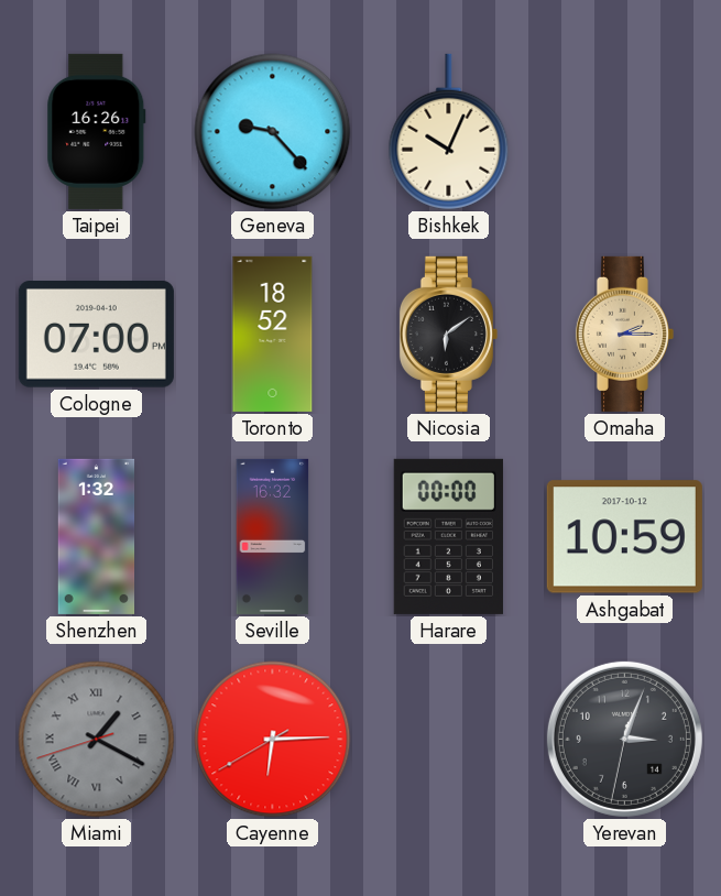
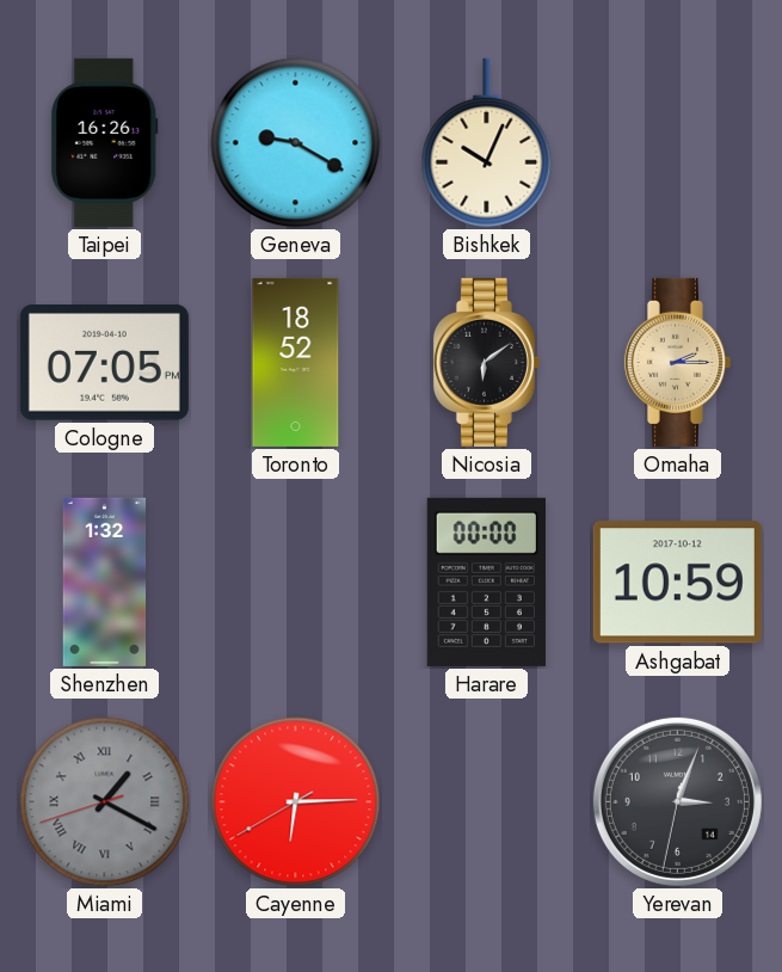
Geneva: 9:23 -> 9:20
Cologne: 07:00 -> 07:05
Seville: 16:32 -> none
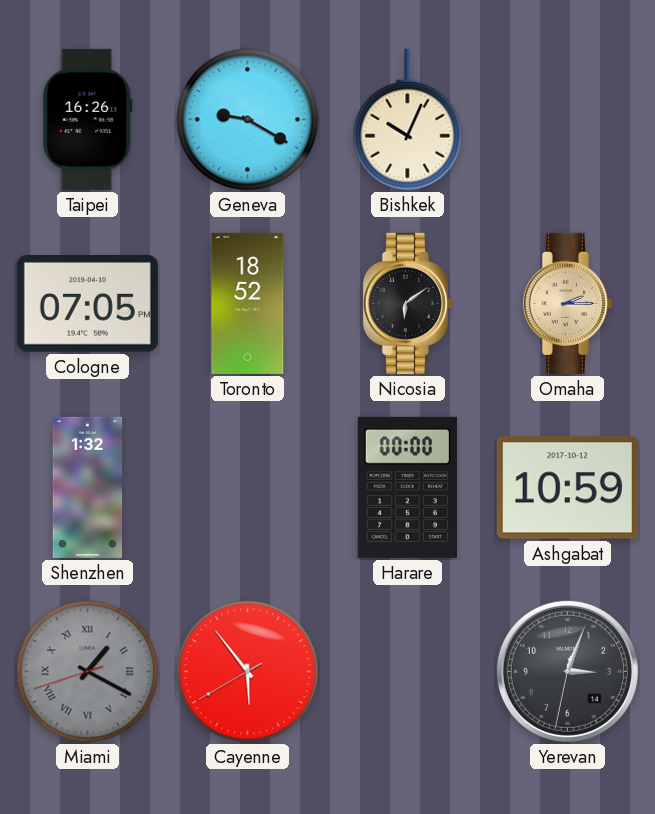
Cayenne: 6:14 -> 5:53
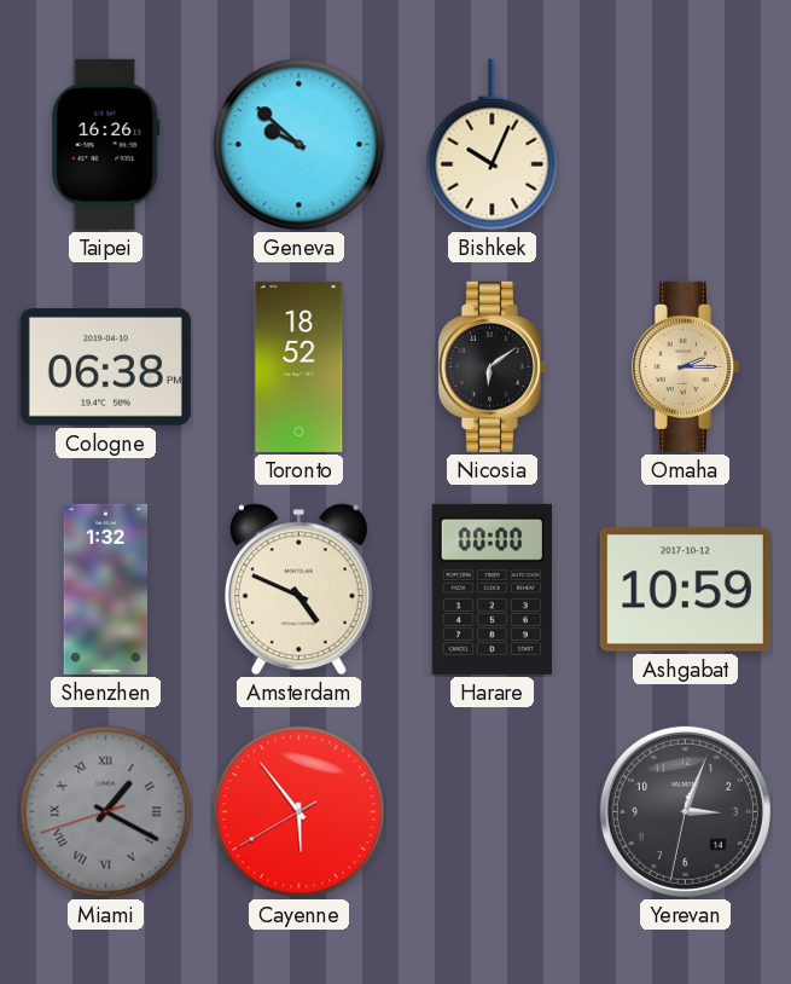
Geneva: 9:20 -> 9:52
Cologne: 07:05 -> 06:38
Amsterdam: none -> 4:49
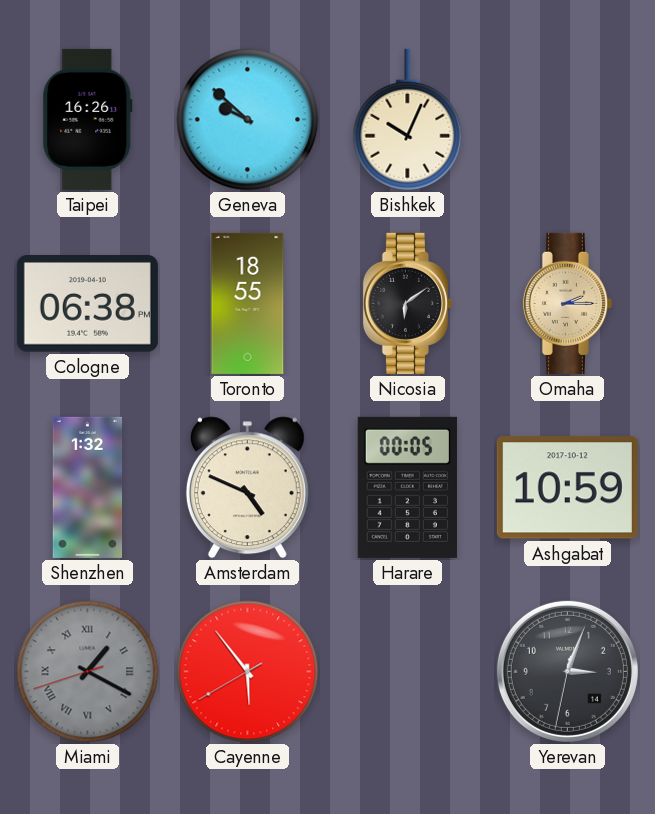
Toronto: 18:52 -> 18:55
Harare: 00:00 -> 00:05
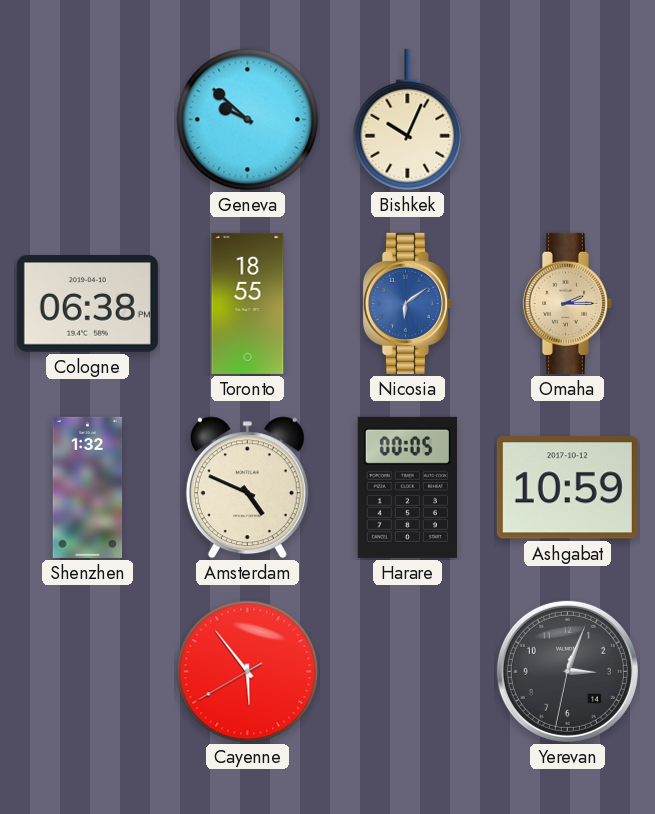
Taipei: 16:26 -> none
Nicosia dial: black -> blue
Miami: 1:19 -> none
